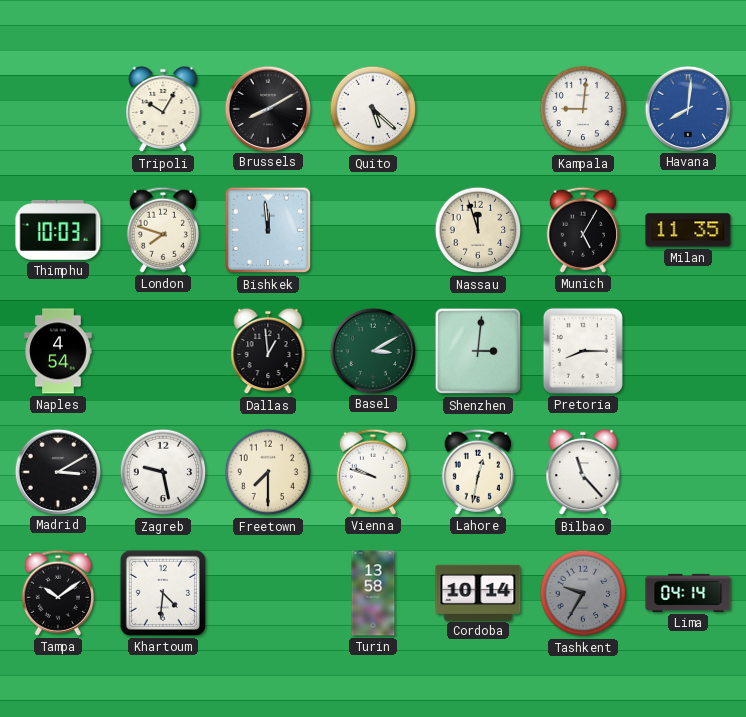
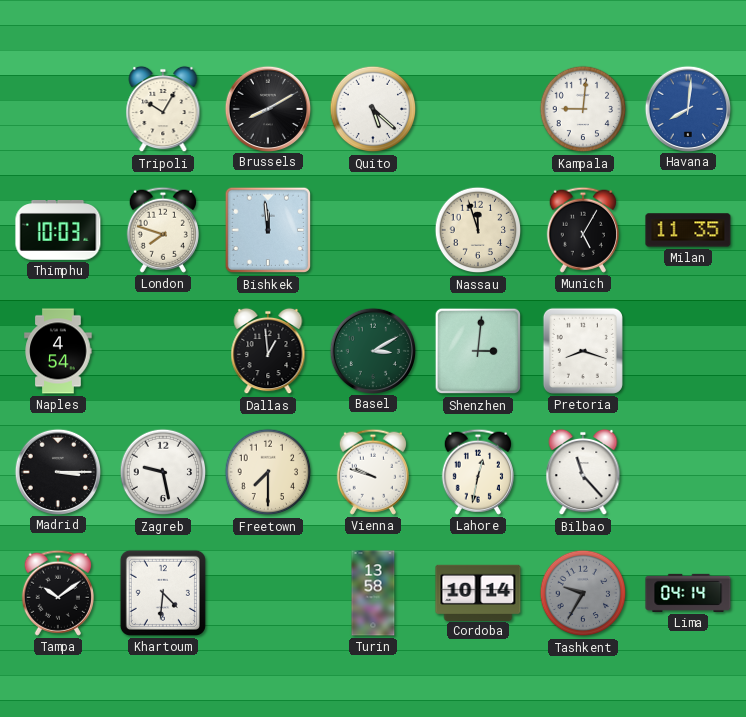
Pretoria: 8:15 -> 8:18
Madrid: 3:10 -> 3:15
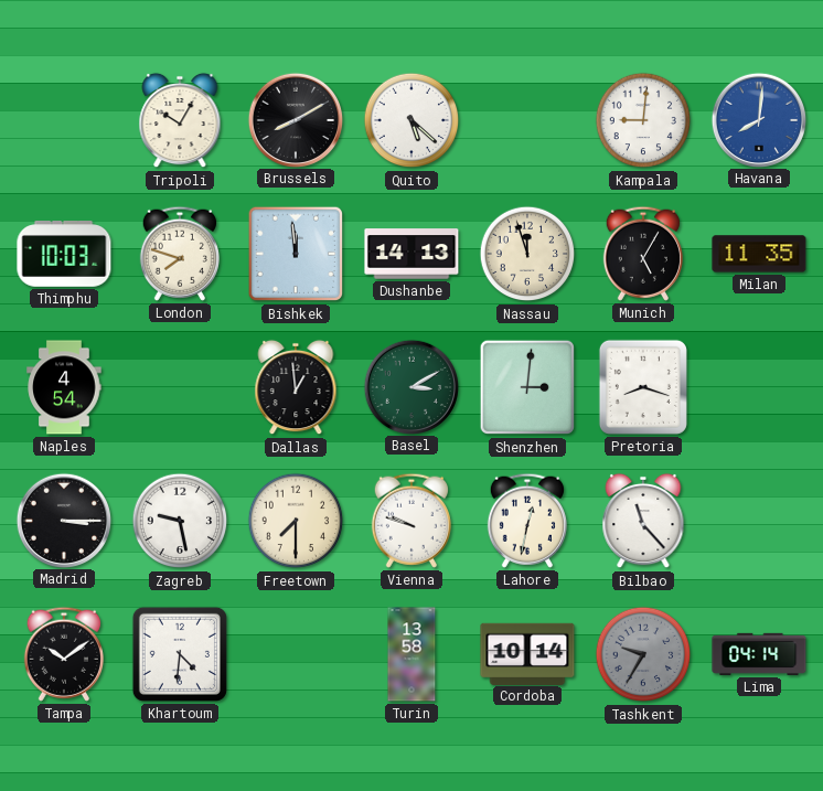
Dushanbe: none -> 14:13
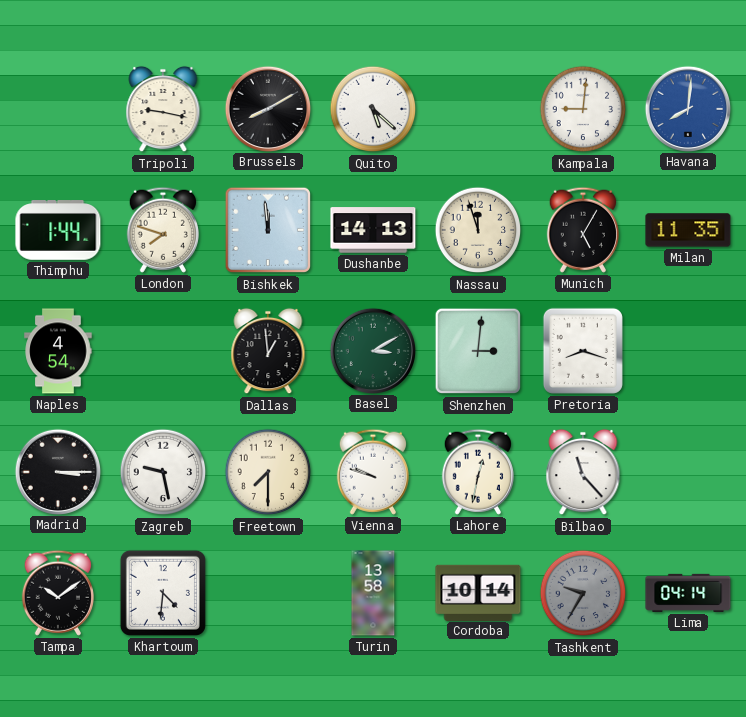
Tripoli: 10:05 -> 9:17
Thimphu: 10:03 -> 1:44
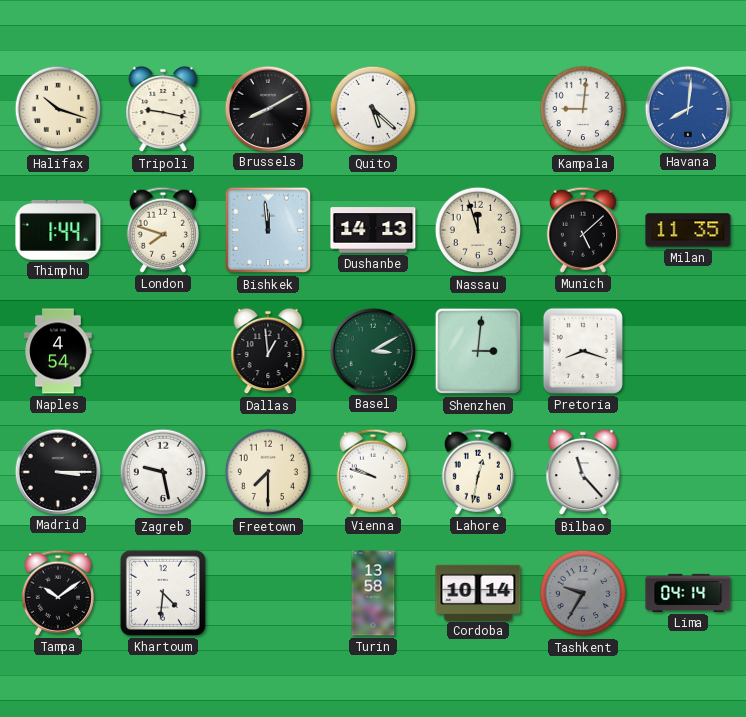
Halifax: none -> 10:18
Munich: 5:05 -> 5:08
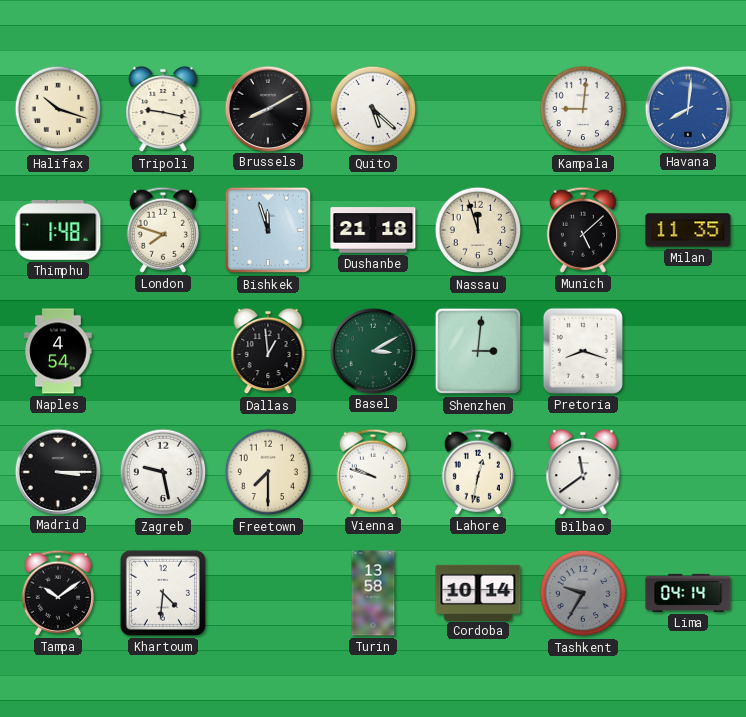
Thimphu: 1:44 -> 1:48
Bishkek: 11:59 -> 11:57
Dushanbe: 14:13 -> 21:18
Bilbao: 11:23 -> 11:39
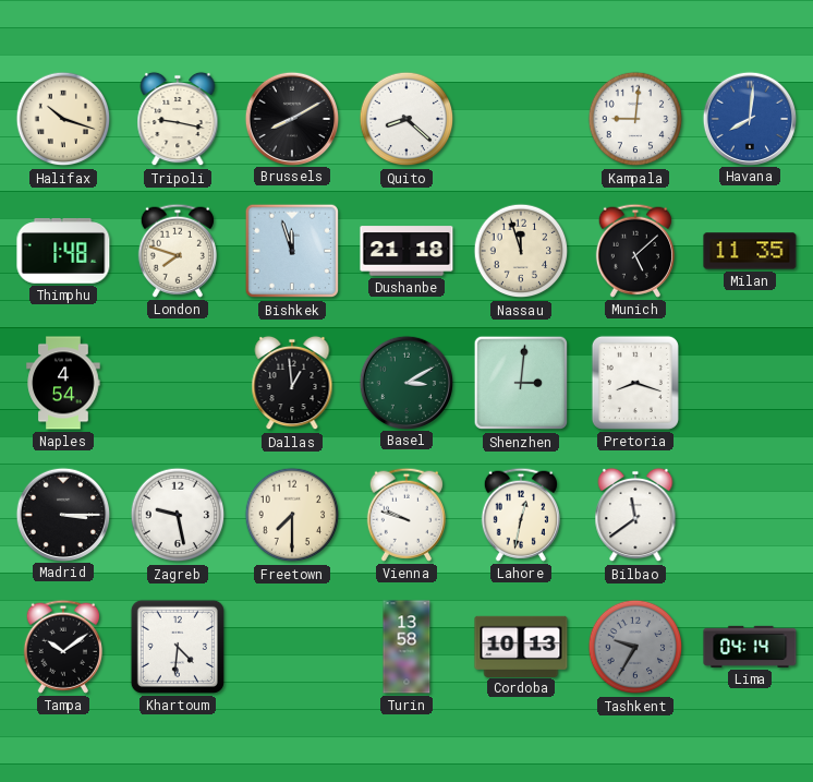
Quito: 5:22 -> 8:22
Cordoba: 10:14 -> 10:13
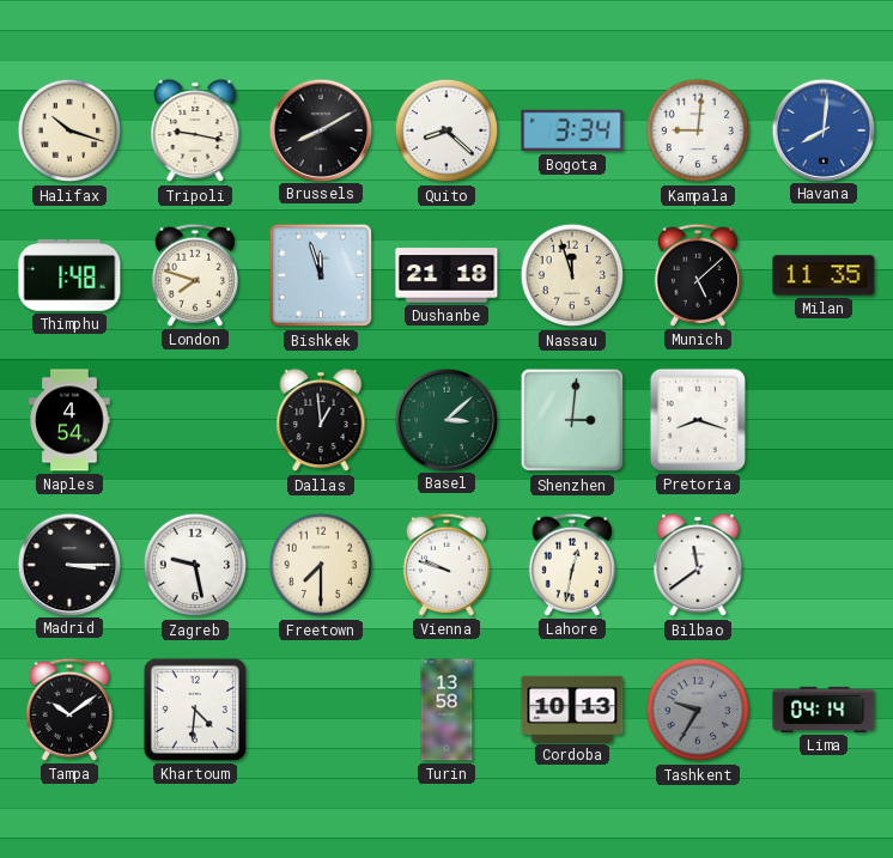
Bogota: none -> 3:34
Basel: 3:10 -> 3:08
